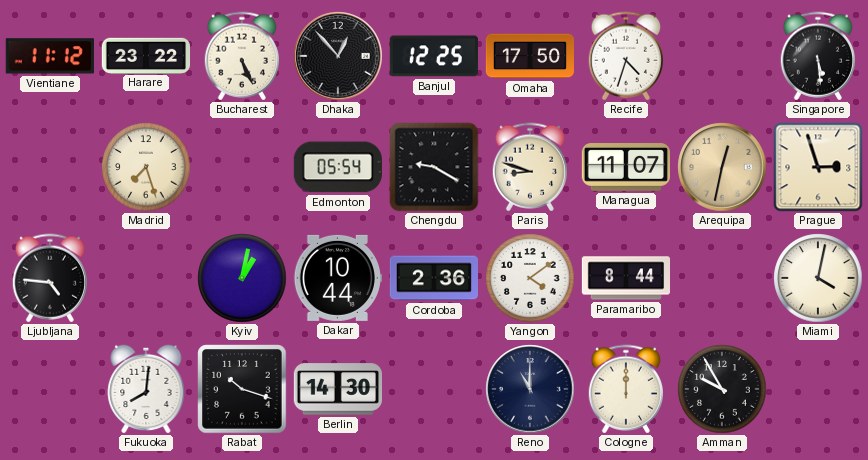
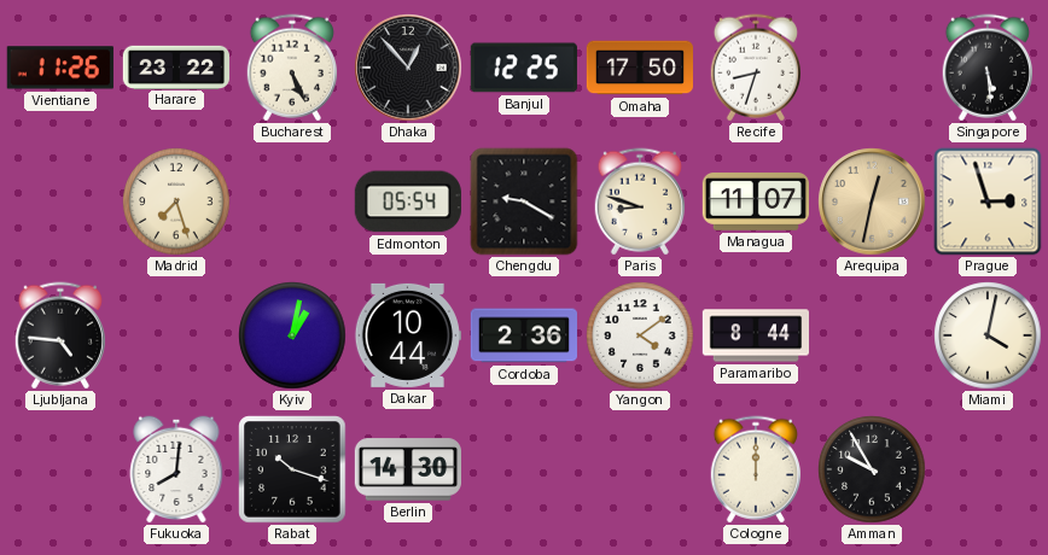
Vientiane: 11:12 -> 11:26
Recife: 4:33 -> 8:33
Reno: 11:00 -> none
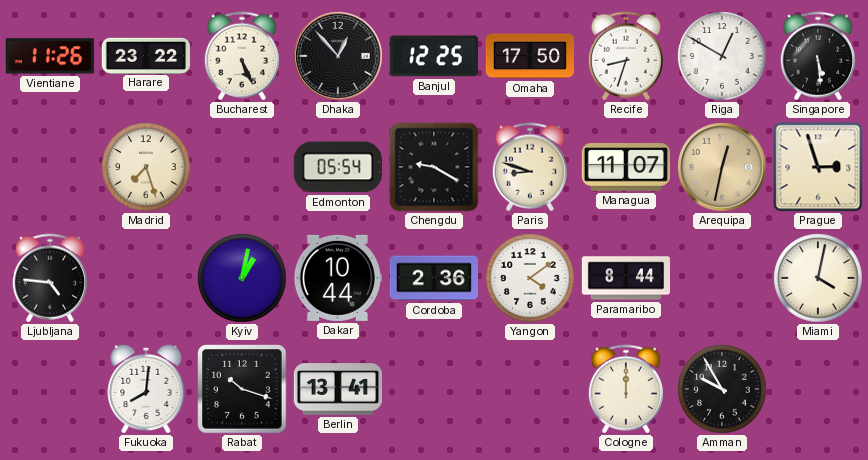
Riga: none -> 12:50
Berlin: 14:30 -> 13:41
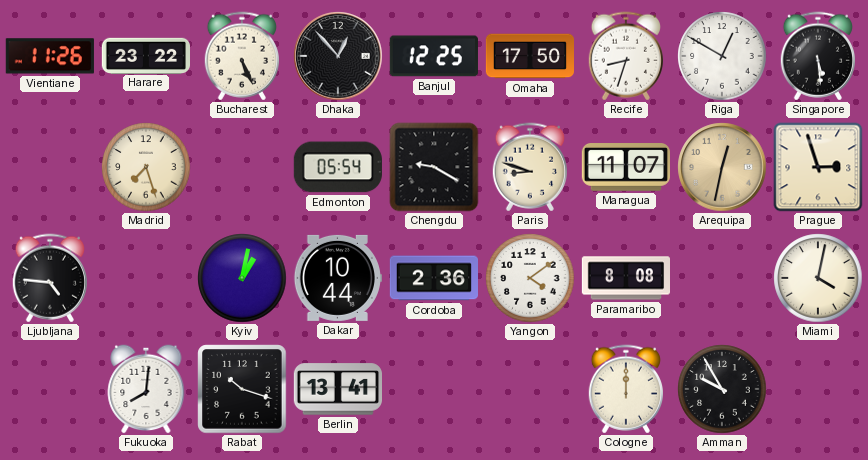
Paramaribo: 8:44 -> 8:08
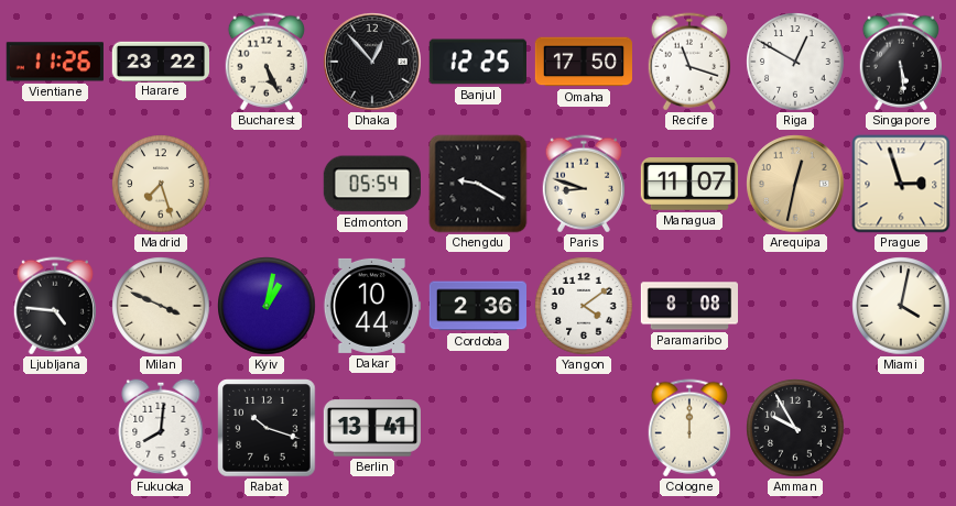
Recife: 8:33 -> 11:18
Milan: none -> 3:49
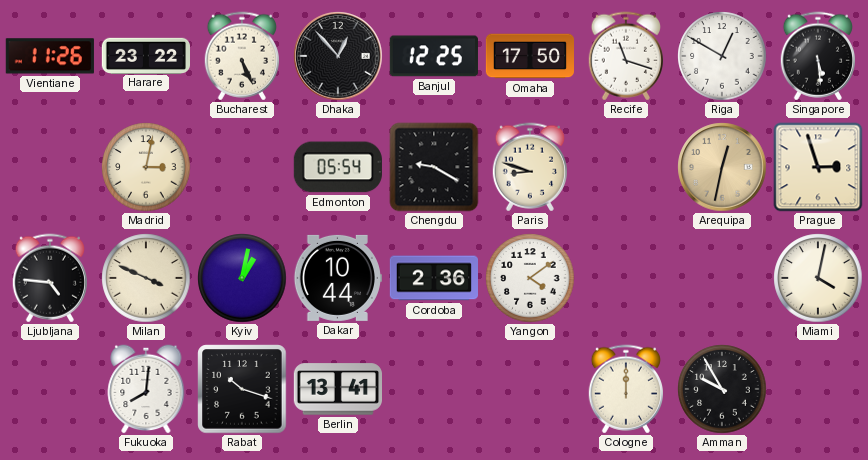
Madrid: 7:27 -> 3:02
Managua: 11:07 -> none
Paramaribo: 8:08 -> none
